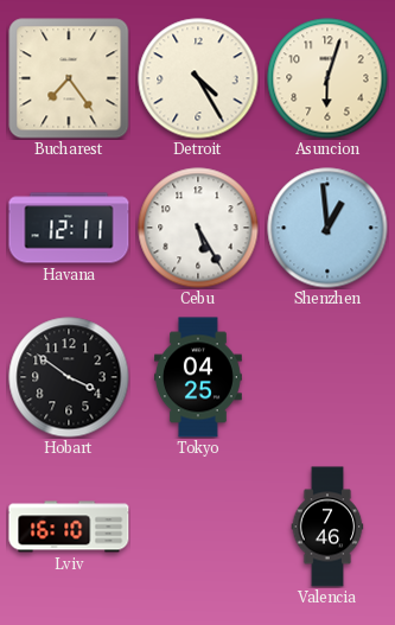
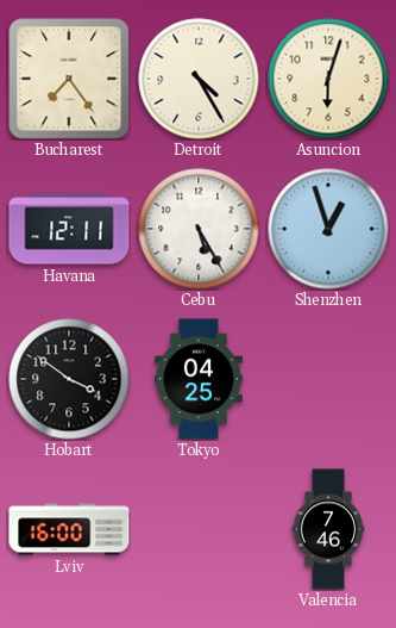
Shenzhen: 12:59 -> 12:57
Lviv: 16:10 -> 16:00
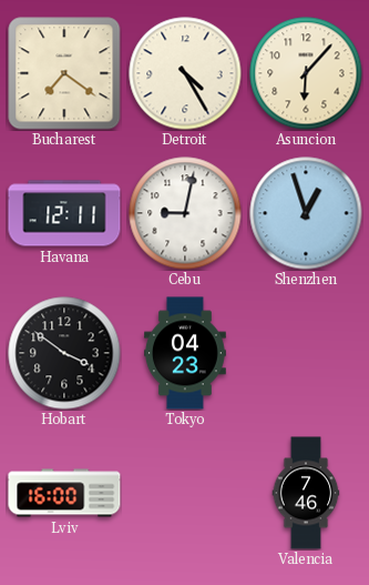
Bucharest: 7:24 -> 7:21
Asuncion: 6:03 -> 6:07
Cebu: 5:25 -> 9:02
Tokyo: 04:25 -> 04:23
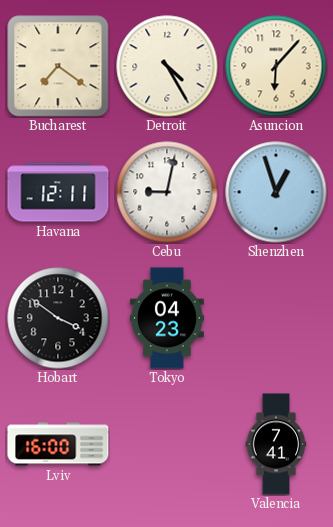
Valencia: 7:46 -> 7:41
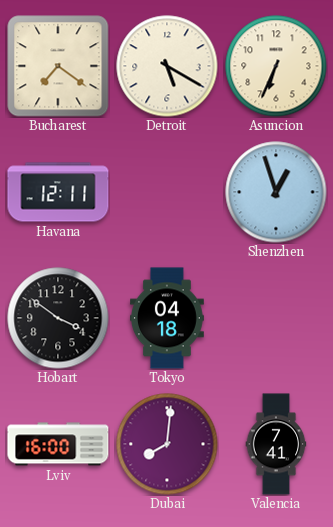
Detroit: 4:25 -> 5:20
Asuncion: 6:07 -> 6:34
Cebu: 9:02 -> none
Tokyo: 04:23 -> 04:18
Dubai: none -> 8:01
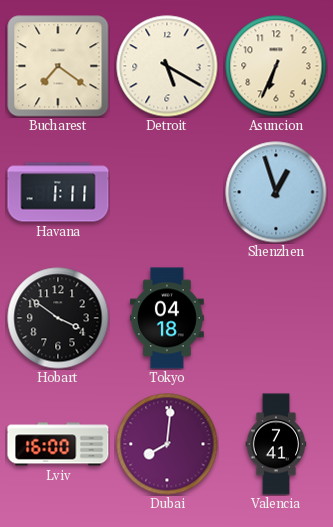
Havana: 12:11 -> 1:11
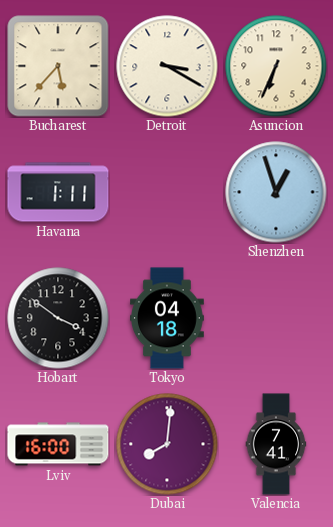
Bucharest: 7:21 -> 5:37
Detroit: 5:20 -> 3:20
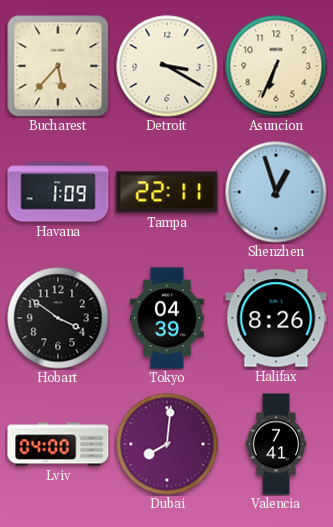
Havana: 1:11 -> 1:09
Tampa: none -> 22:11
Tokyo: 04:18 -> 04:39
Halifax: none -> 8:26
Lviv: 16:00 -> 04:00
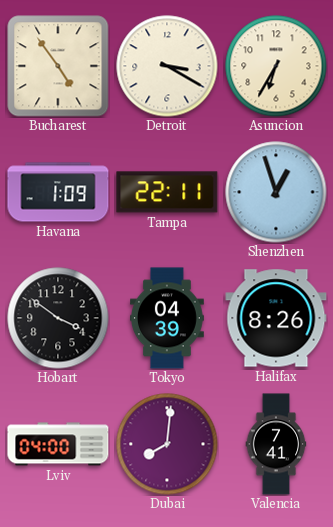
Bucharest: 5:37 -> 4:54
Asuncion: 6:34 -> 6:35
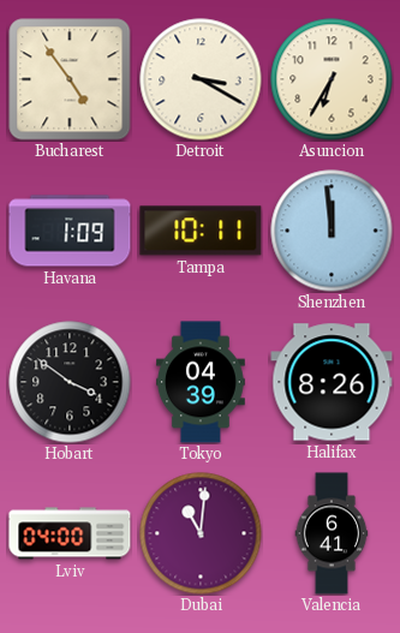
Tampa: 22:11 -> 10:11
Shenzhen: 12:57 -> 11:59
Dubai: 8:01 -> 11:01
Valencia: 7:41 -> 6:41
